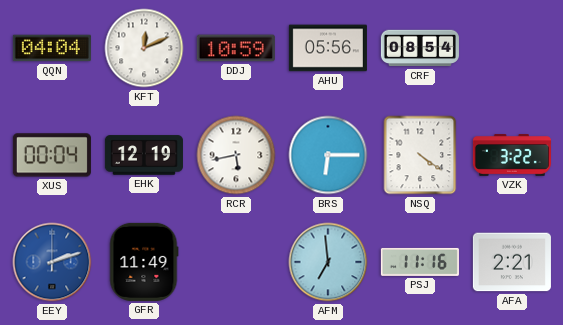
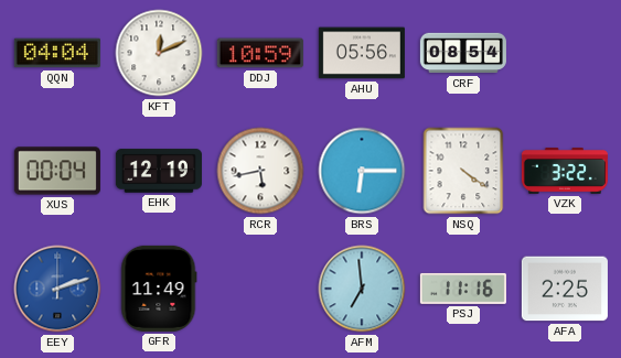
AFA: 2:21 -> 2:25
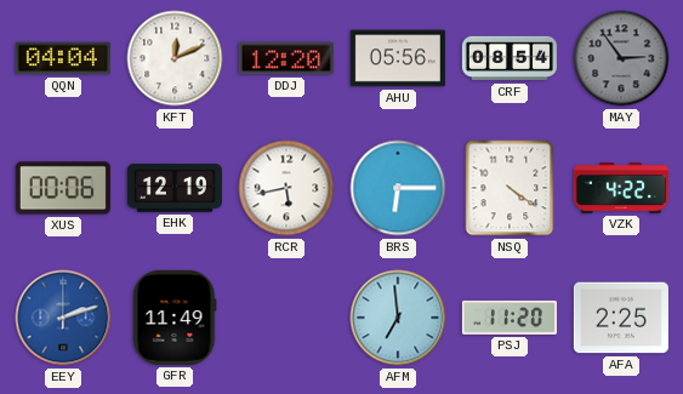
DDJ: 10:59 -> 12:20
MAY: none -> 2:54
XUS: 00:04 -> 00:06
VZK: 3:22 -> 4:22
PSJ: 11:16 -> 11:20
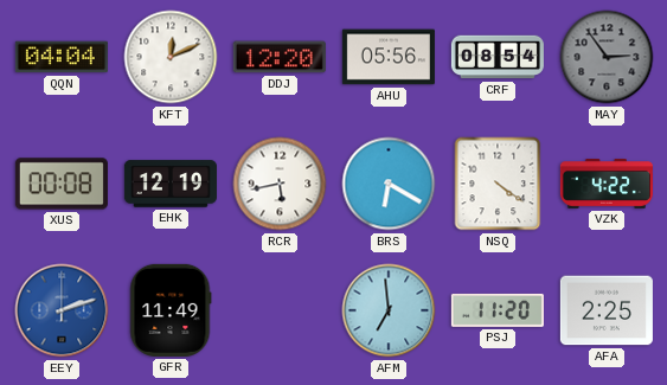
XUS: 00:06 -> 00:08
BRS: 6:15 -> 6:20
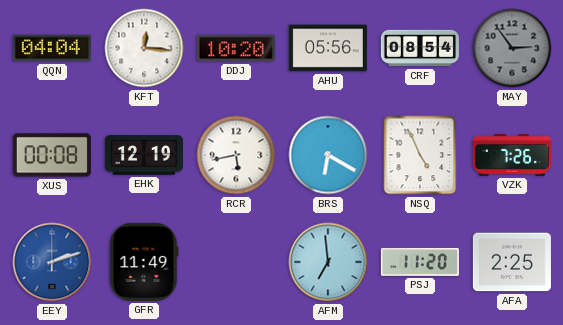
KFT: 12:11 -> 12:16
DDJ: 12:20 -> 10:20
NSQ: 4:21 -> 4:56
VZK: 4:22 -> 7:26
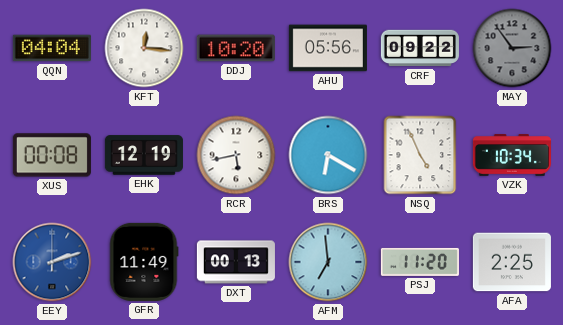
CRF: 08:54 -> 09:22
VZK: 7:26 -> 10:34
DXT: none -> 00:13
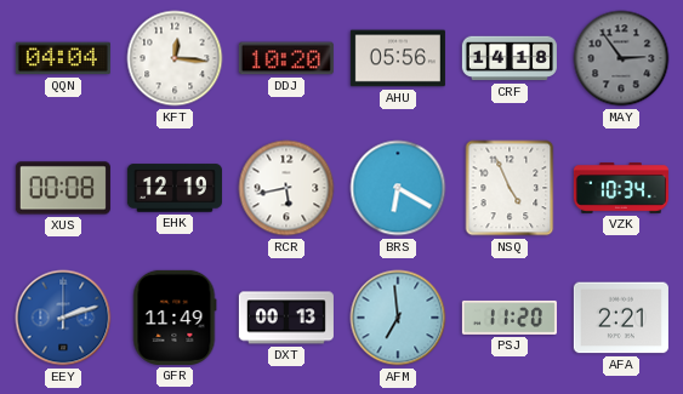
CRF: 09:22 -> 14:18
AFA: 2:25 -> 2:21
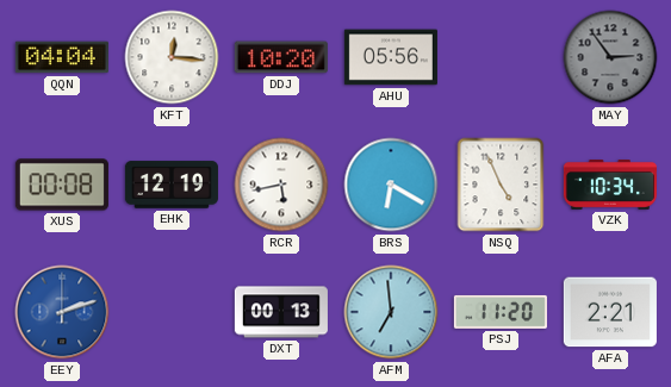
CRF: 14:18 -> none
GFR: 11:49 -> none
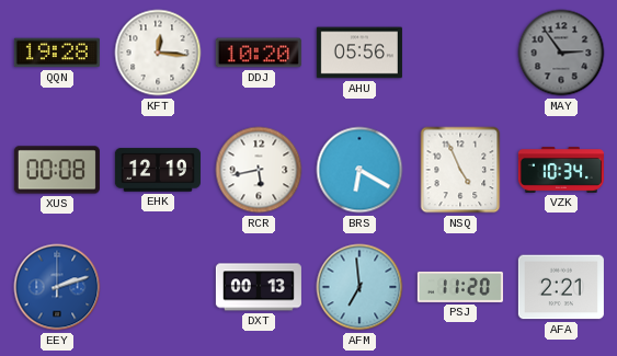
QQN: 04:04 -> 19:28
